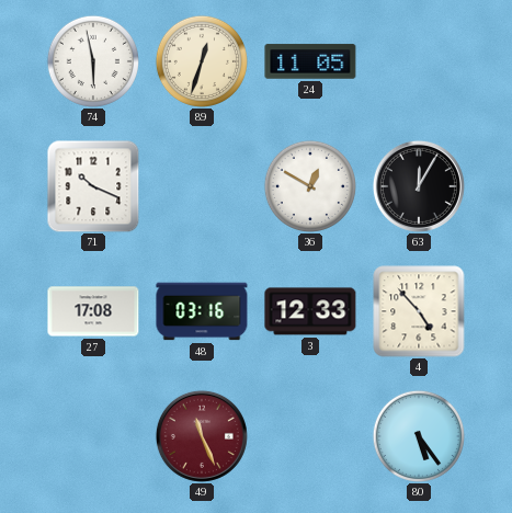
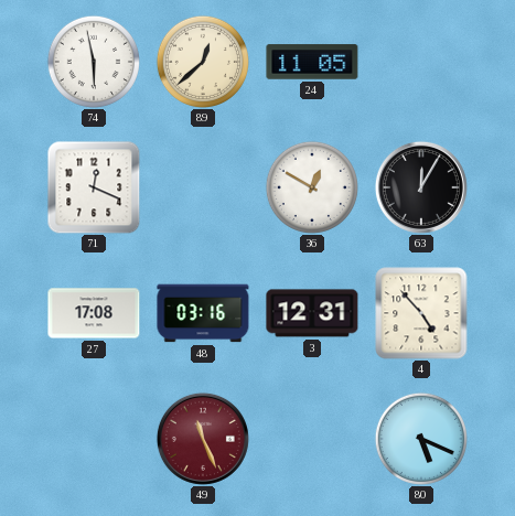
89: 12:33 -> 12:38
71: 10:19 -> 12:19
3: 12:33 -> 12:31
80: 5:24 -> 5:19
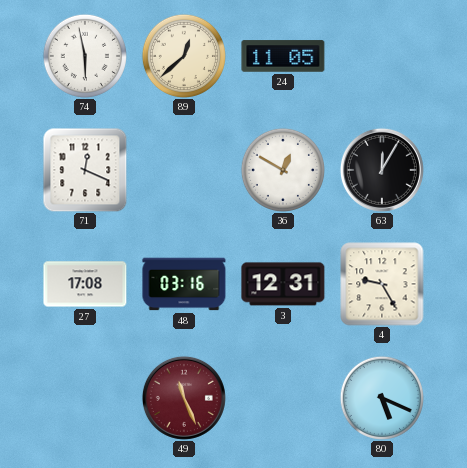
4: 4:53 -> 9:25
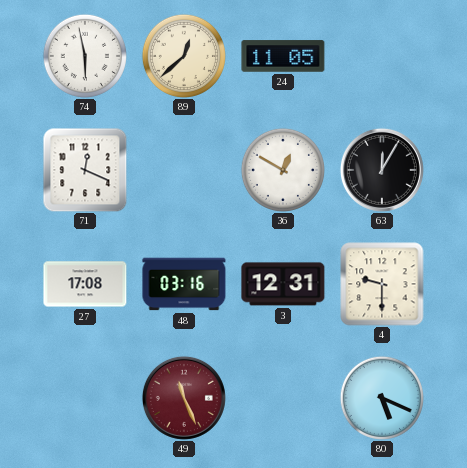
4: 9:25 -> 9:30
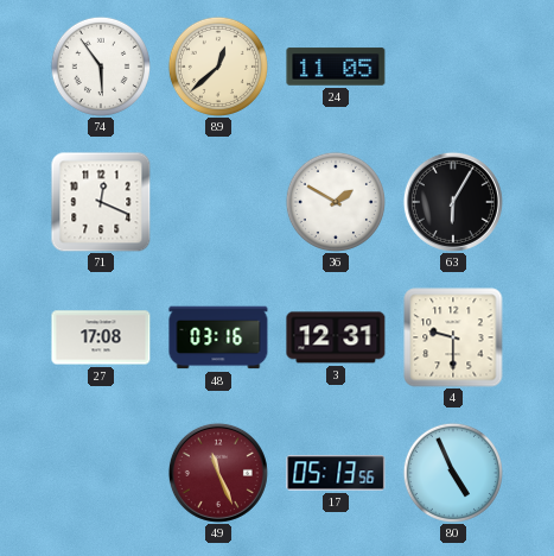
74: 5:58 -> 5:54
36: 12:50 -> 1:50
63: 12:05 -> 6:05
17: none -> 05:13
80: 5:19 -> 4:56
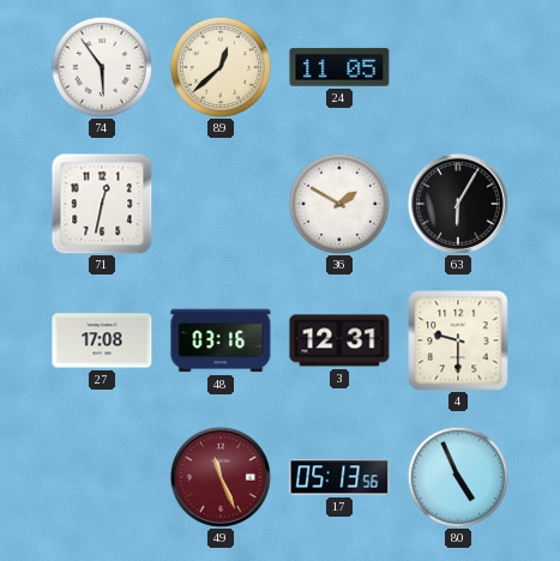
71: 12:19 -> 12:32
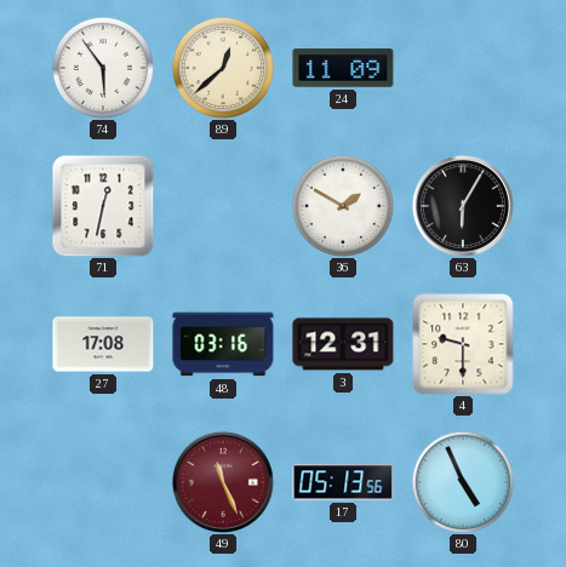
24: 11:05 -> 11:09
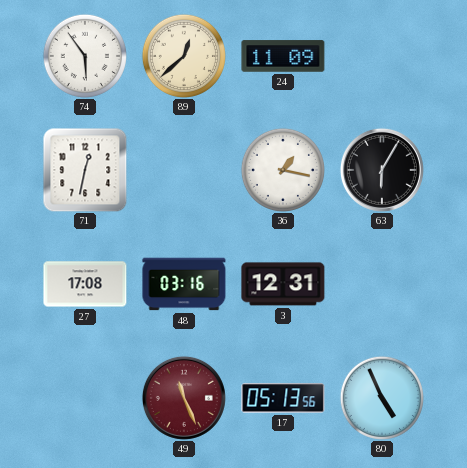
36: 1:50 -> 1:17
4: 9:30 -> none
